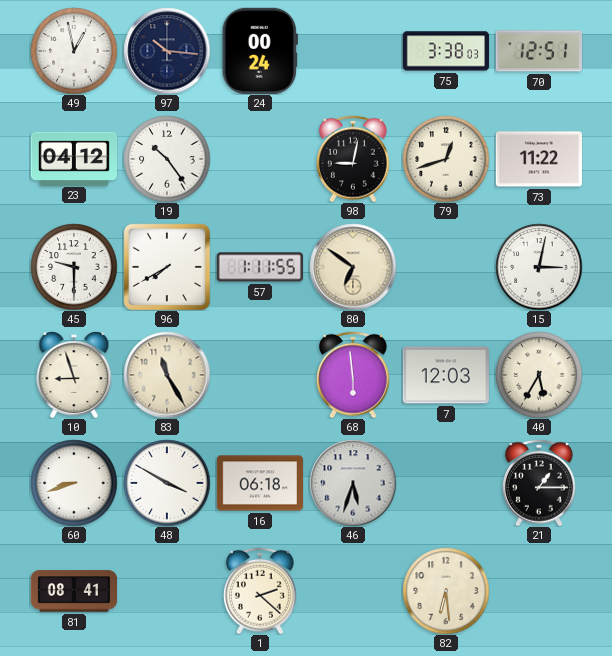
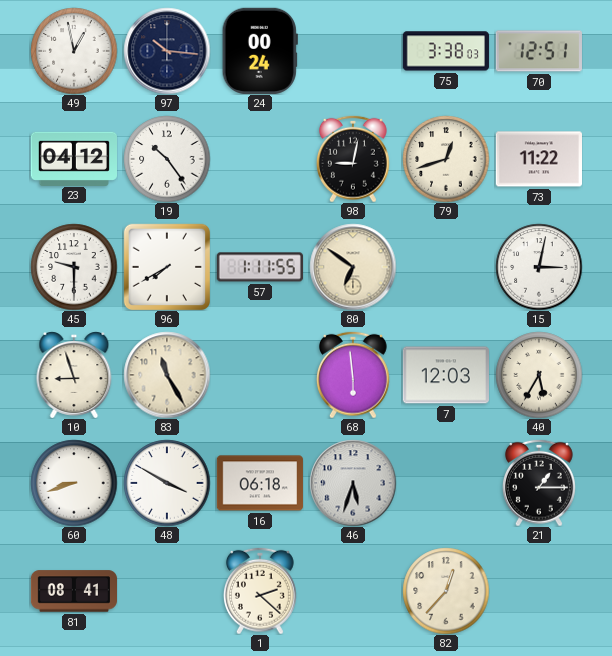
82: 6:29 -> 12:37
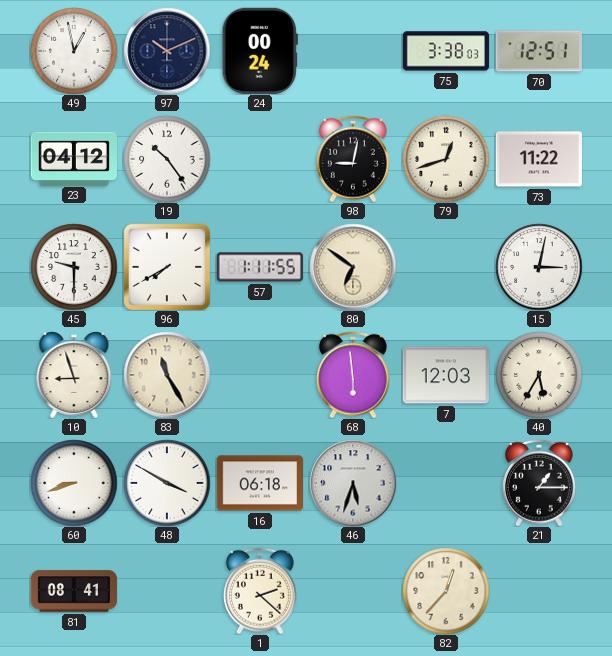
97: 10:16 -> 10:11
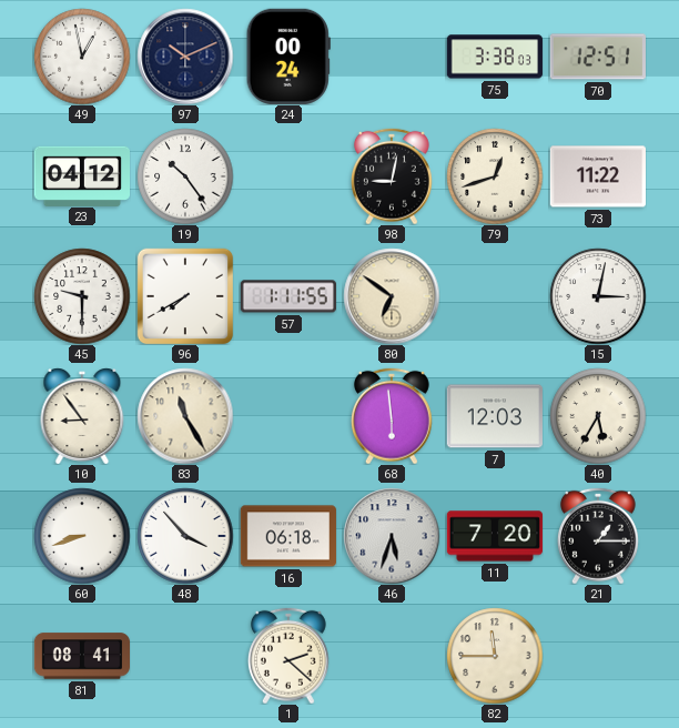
10: 8:57 -> 8:54
48: 3:50 -> 3:53
11: none -> 7:20
82: 12:37 -> 11:45
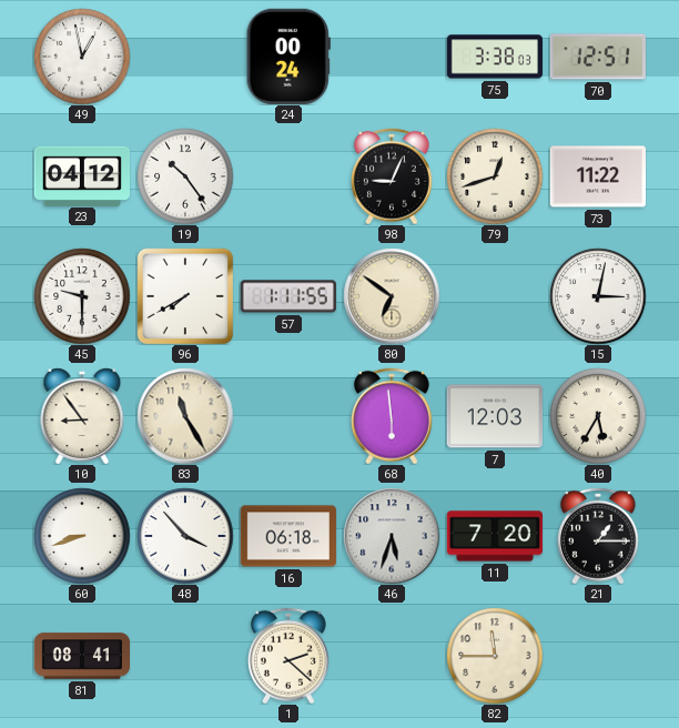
97: 10:11 -> none
98: 9:02 -> 9:04
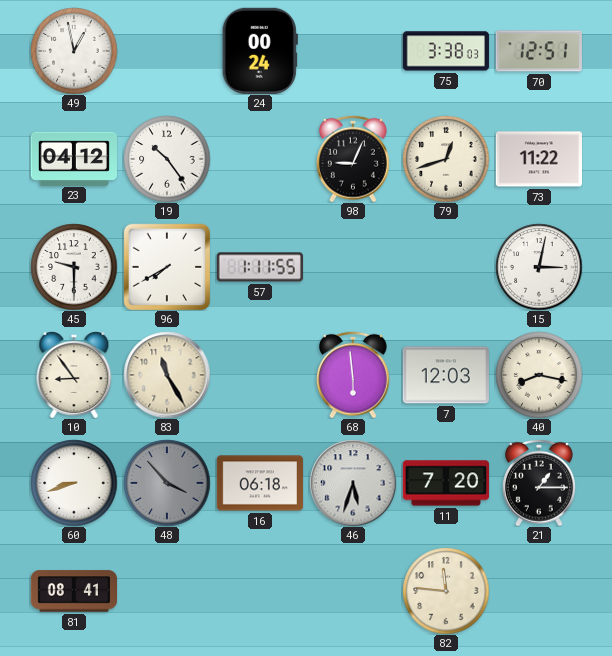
80: 6:51 -> none
40: 5:35 -> 8:17
48 dial: white -> grey
1: 2:22 -> none
82: 11:45 -> 11:46
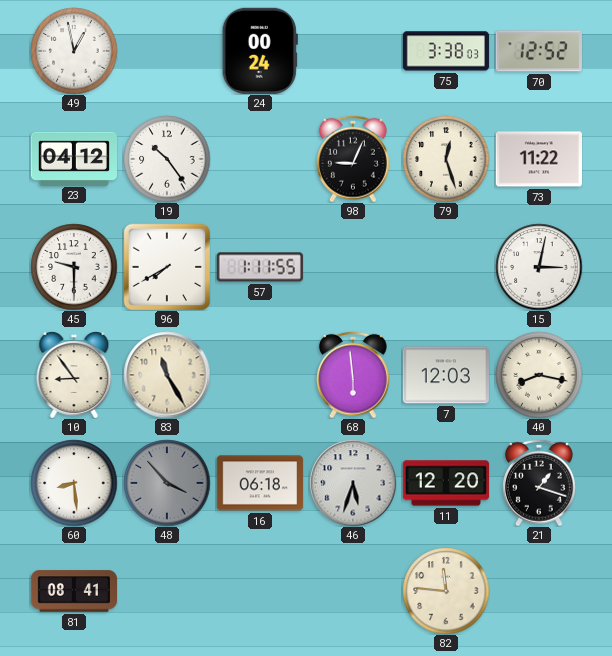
70: 12:51 -> 12:52
79: 12:42 -> 12:27
60: 8:42 -> 8:29
11: 7:20 -> 12:20
21: 1:15 -> 1:18
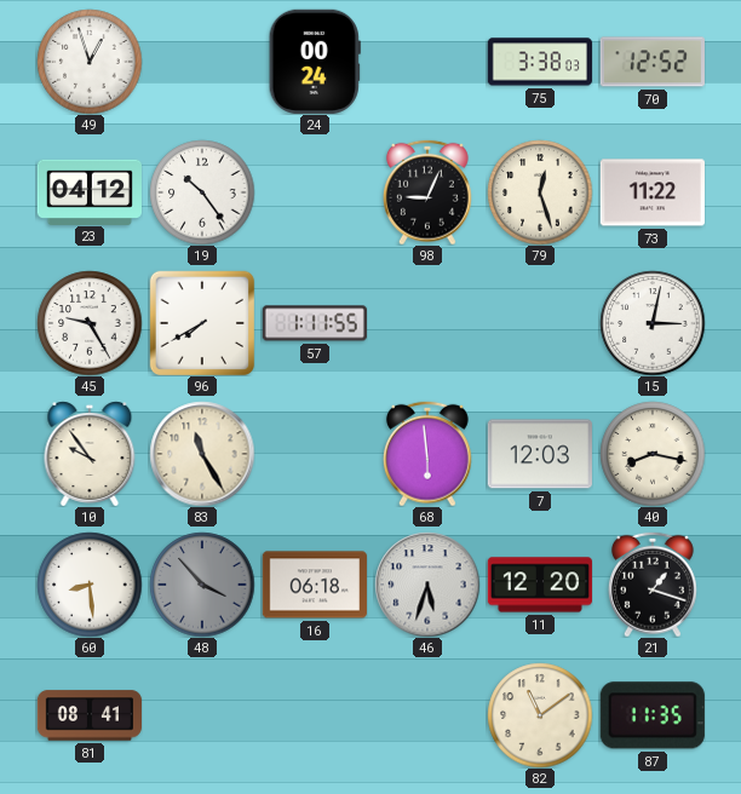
49: 12:58 -> 12:57
45: 9:30 -> 9:25
10: 8:54 -> 9:54
82: 11:46 -> 11:09
87: none -> 11:35
